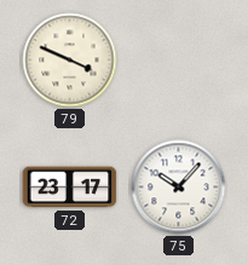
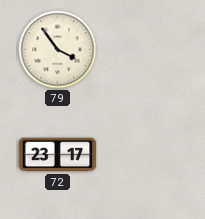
79: 3:49 -> 3:54
75: 10:07 -> none
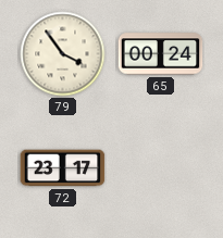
65: none -> 00:24
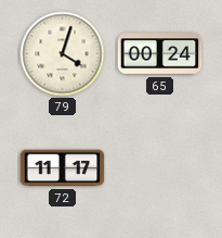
79: 3:54 -> 4:03
72: 23:17 -> 11:17
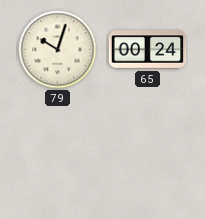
79: 4:03 -> 10:03
72: 11:17 -> none
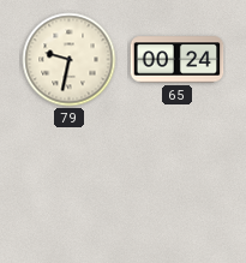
79: 10:03 -> 9:32
